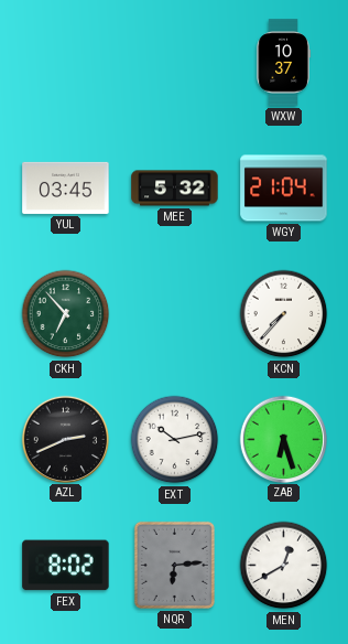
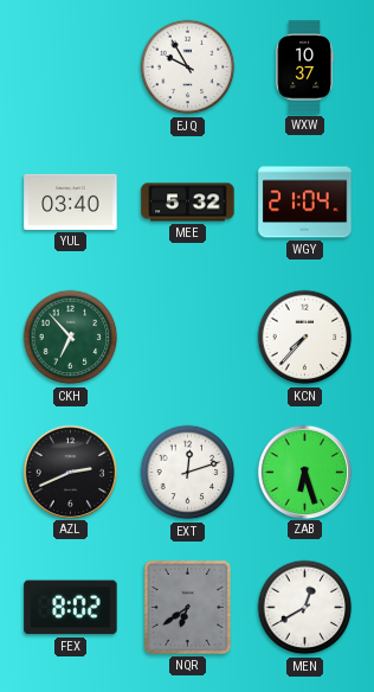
EJQ: none -> 9:55
YUL: 03:45 -> 03:40
EXT: 10:13 -> 12:12
NQR: 6:14 -> 6:39
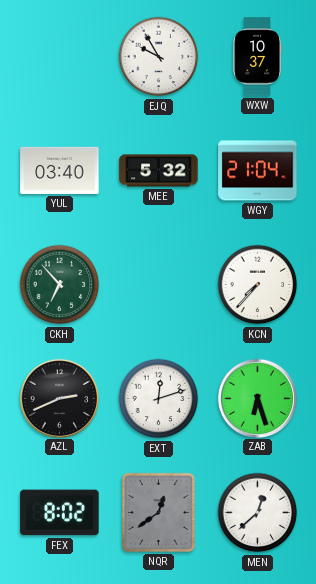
NQR: 6:39 -> 12:39
MEN: 12:40 -> 12:38
